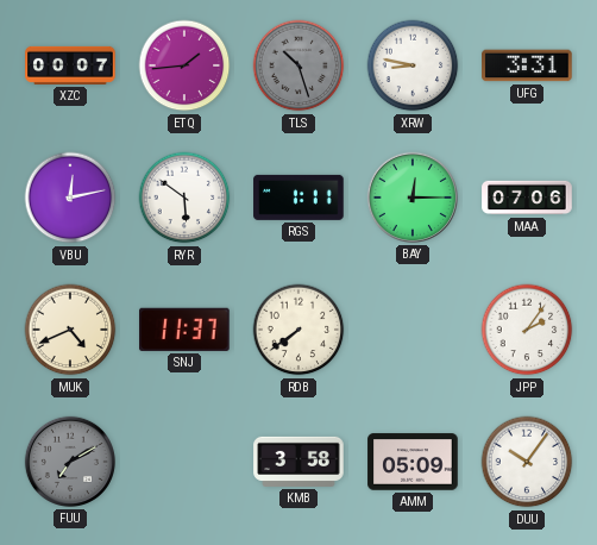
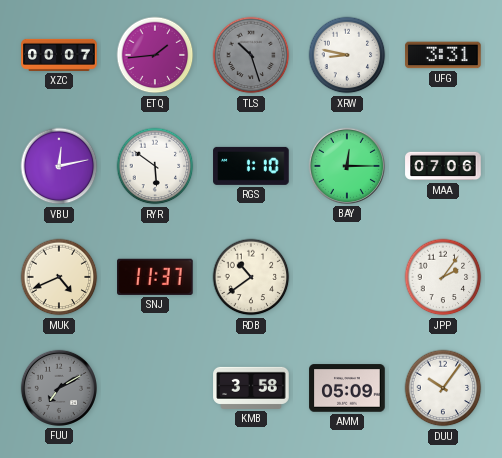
RGS: 1:11 -> 1:10
RDB: 7:39 -> 10:39
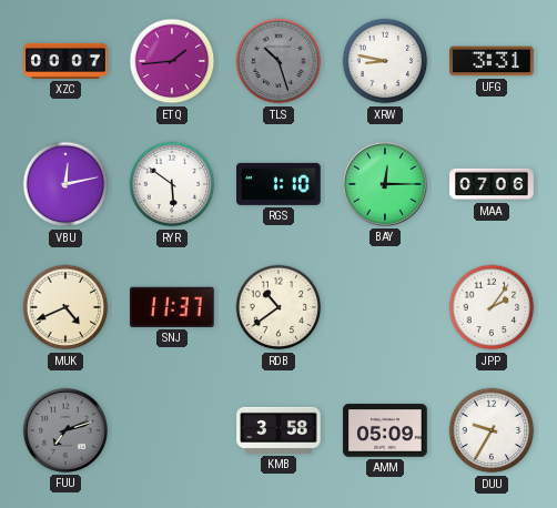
FUU: 7:10 -> 7:12
DUU: 10:06 -> 9:35
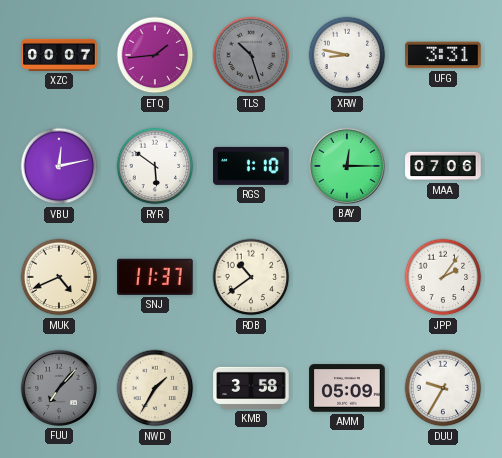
FUU: 7:12 -> 7:07
NWD: none -> 1:35
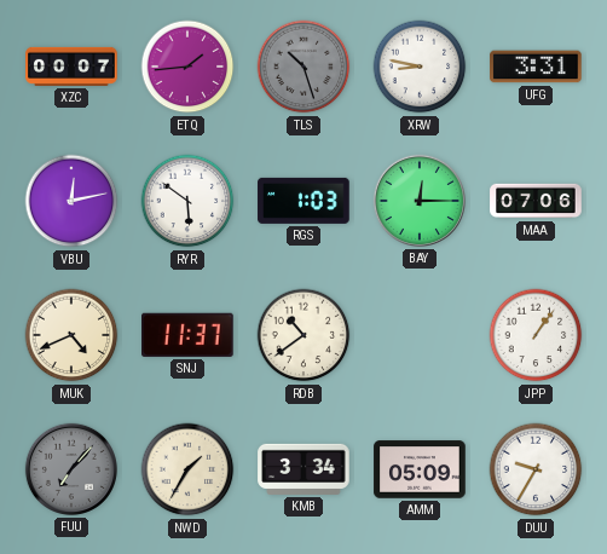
RGS: 1:10 -> 1:03
JPP: 2:06 -> 1:06
KMB: 3:58 -> 3:34
